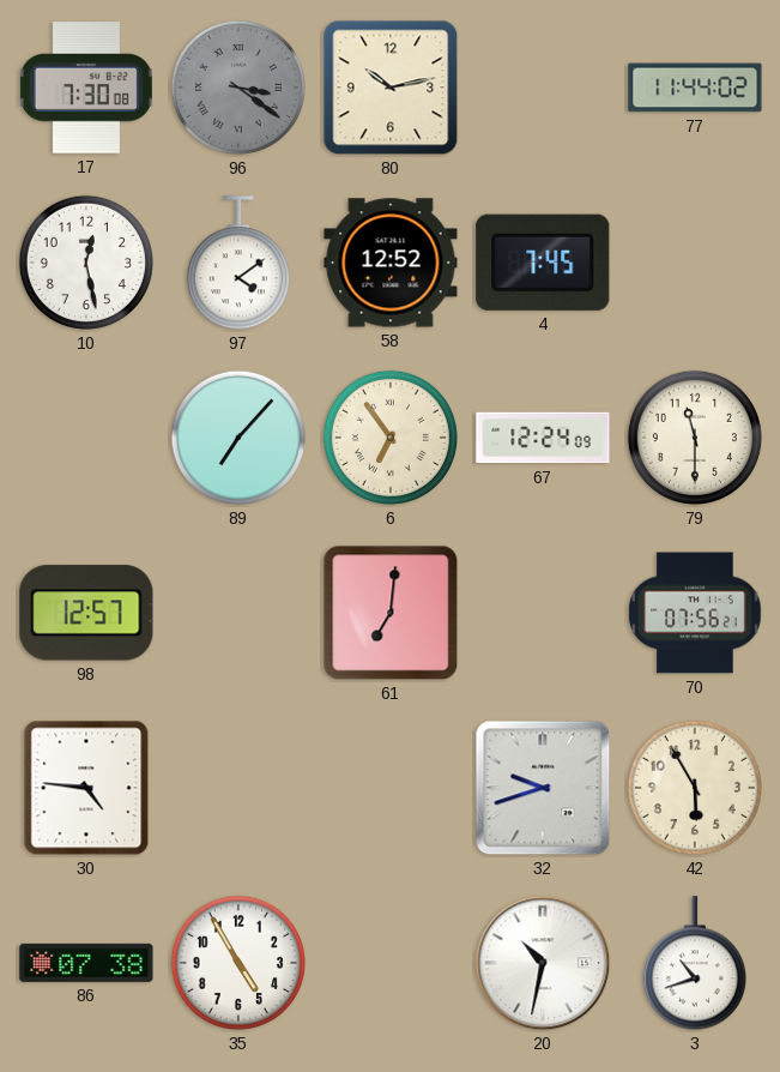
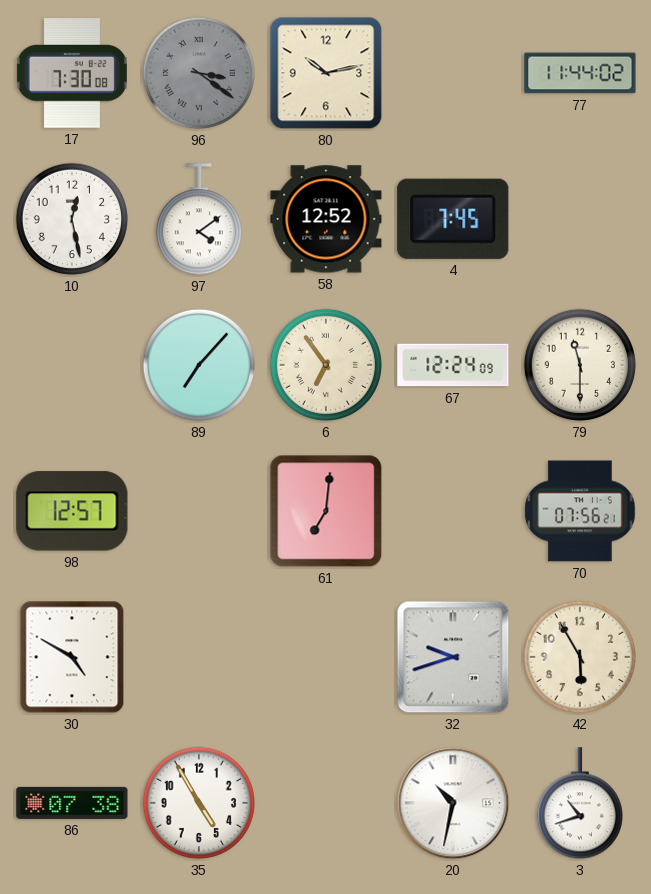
30: 4:46 -> 4:50
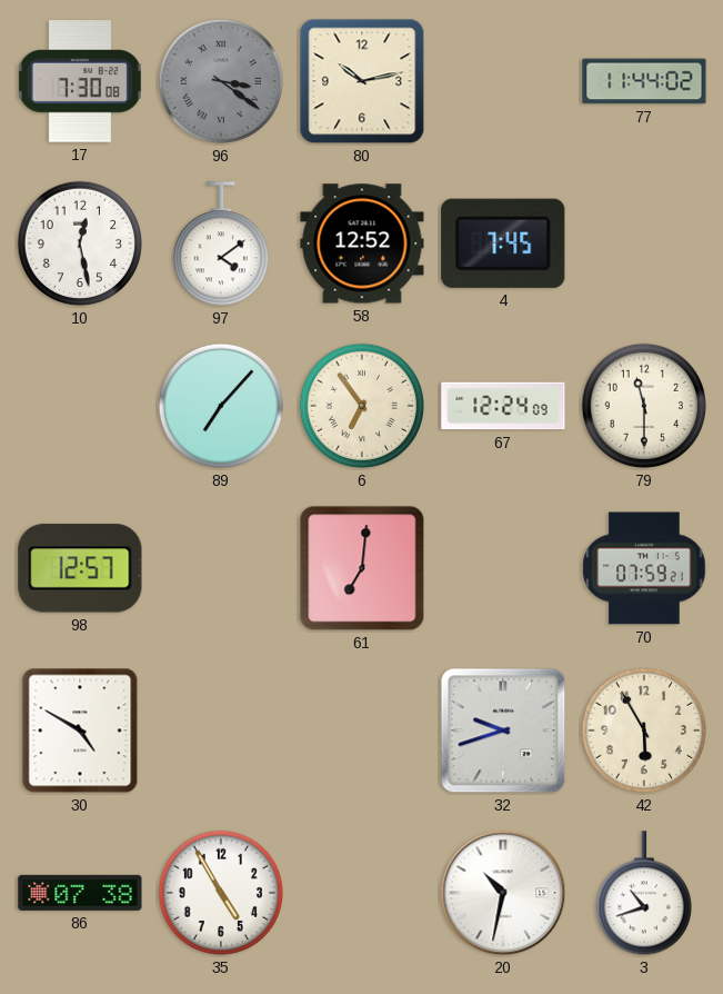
70: 07:56 -> 07:59
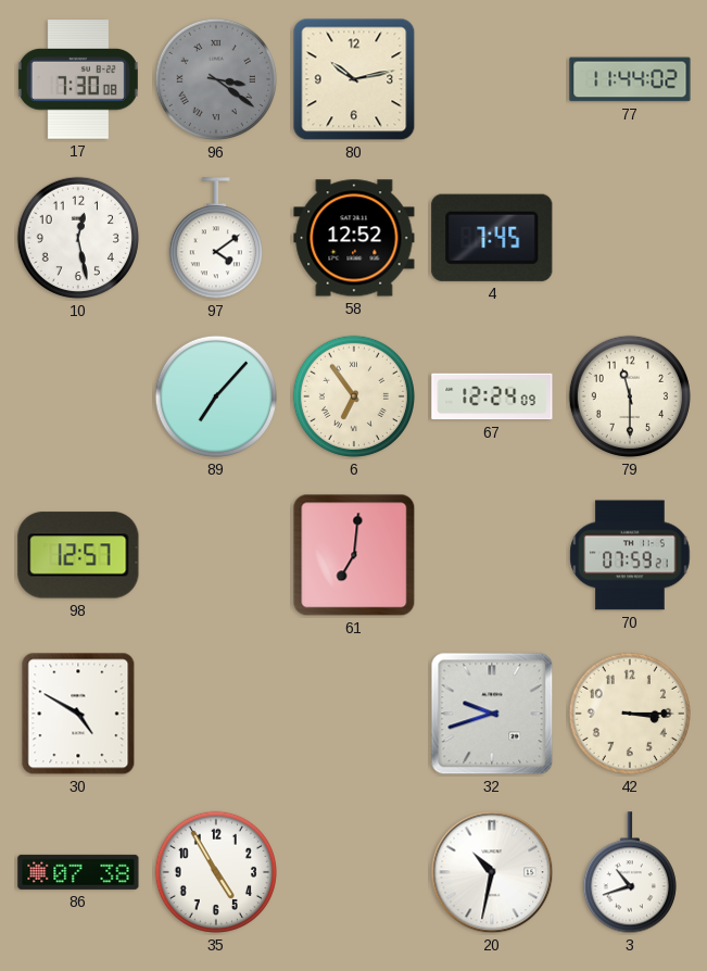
42: 5:55 -> 3:15
